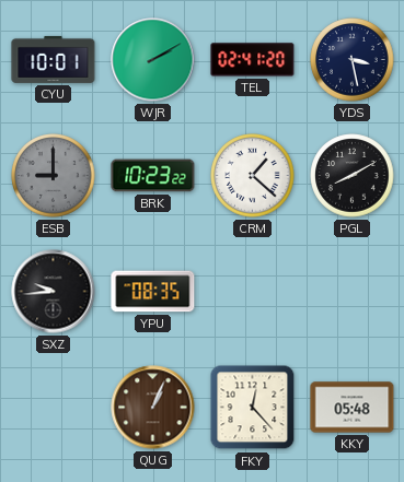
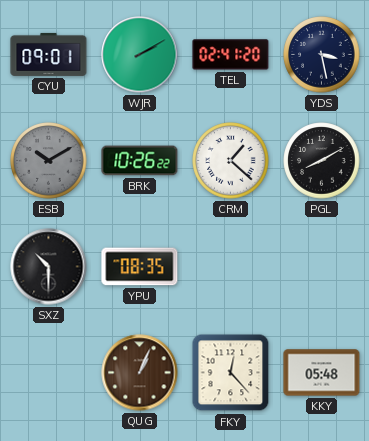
CYU: 10:01 -> 09:01
ESB: 9:00 -> 10:10
BRK: 10:23 -> 10:26
SXZ: 9:44 -> 10:30
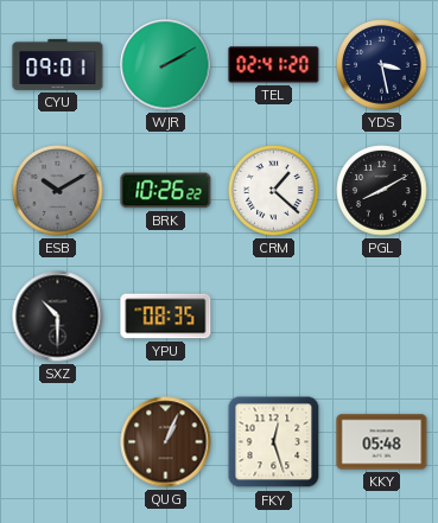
FKY: 12:23 -> 12:27
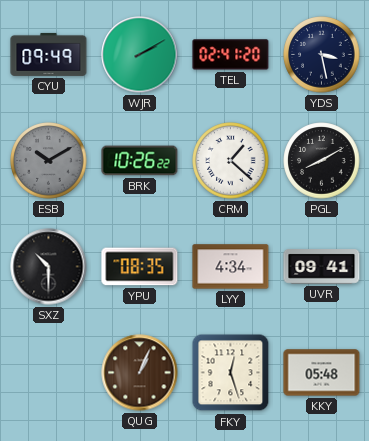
CYU: 09:01 -> 09:49
LYY: none -> 4:34
UVR: none -> 09:41
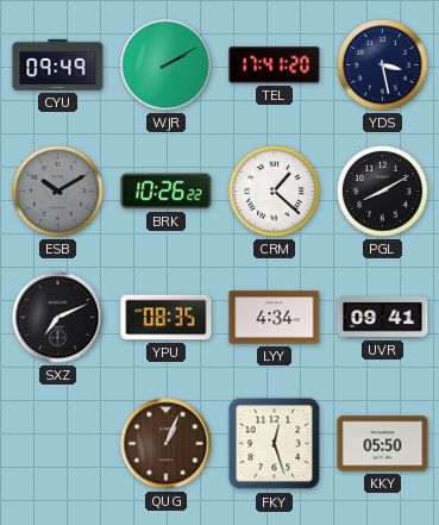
TEL: 02:41 -> 17:41
SXZ: 10:30 -> 7:11
KKY: 05:48 -> 05:50
